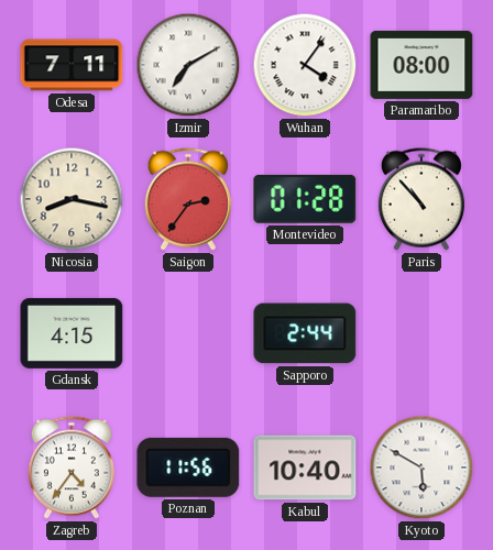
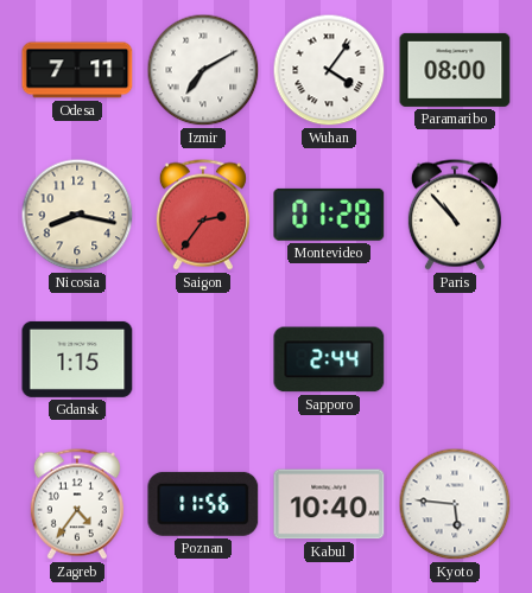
Gdansk: 4:15 -> 1:15
Kyoto: 5:50 -> 5:46
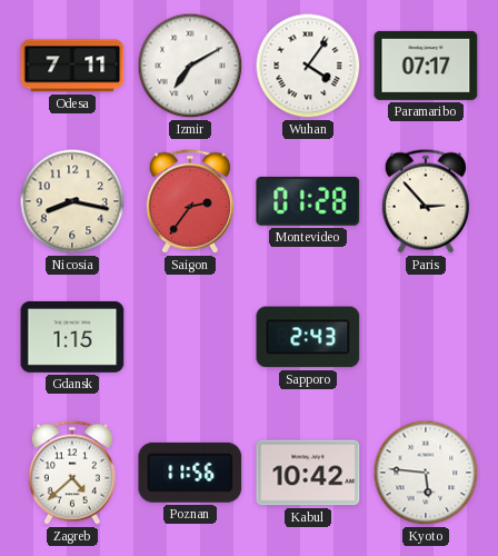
Paramaribo: 08:00 -> 07:17
Paris: 10:53 -> 2:53
Sapporo: 2:44 -> 2:43
Zagreb: 4:36 -> 4:38
Kabul: 10:40 -> 10:42
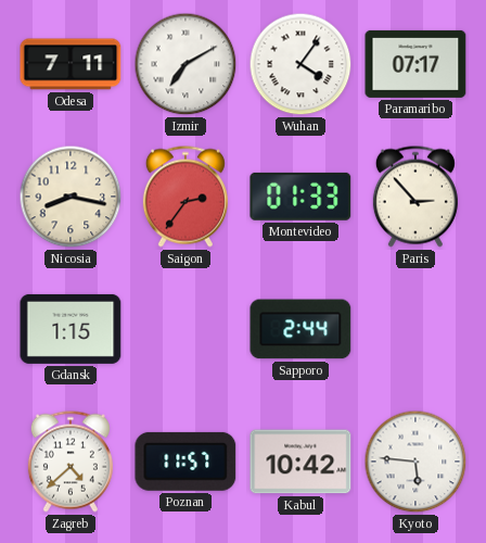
Montevideo: 01:28 -> 01:33
Sapporo: 2:43 -> 2:44
Poznan: 11:56 -> 11:57
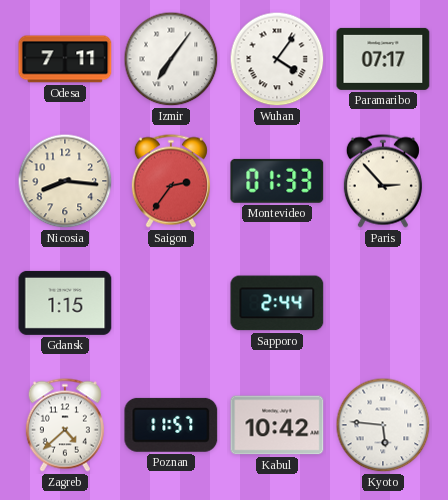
Izmir: 7:10 -> 7:06
Nicosia: 8:17 -> 8:16
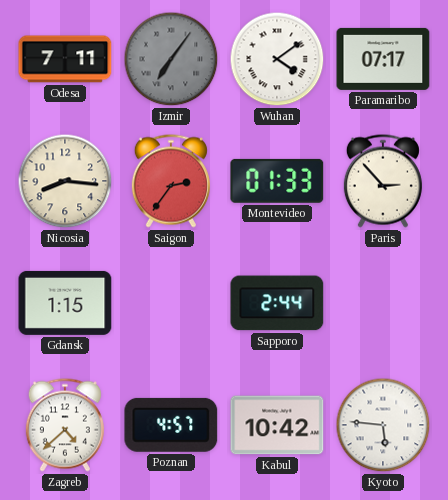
Izmir dial: white -> grey
Wuhan: 4:06 -> 4:09
Poznan: 11:57 -> 4:57
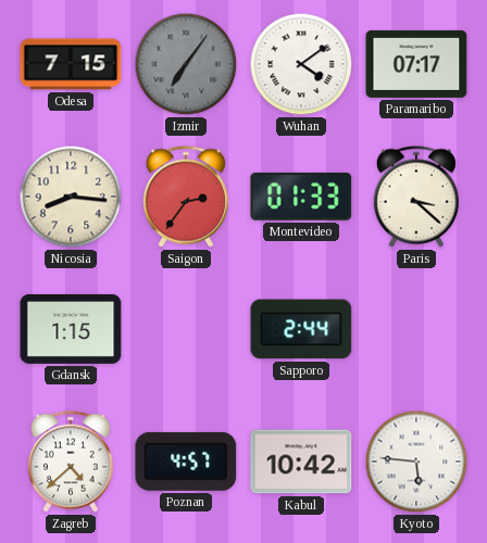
Odesa: 7:11 -> 7:15
Paris: 2:53 -> 3:22
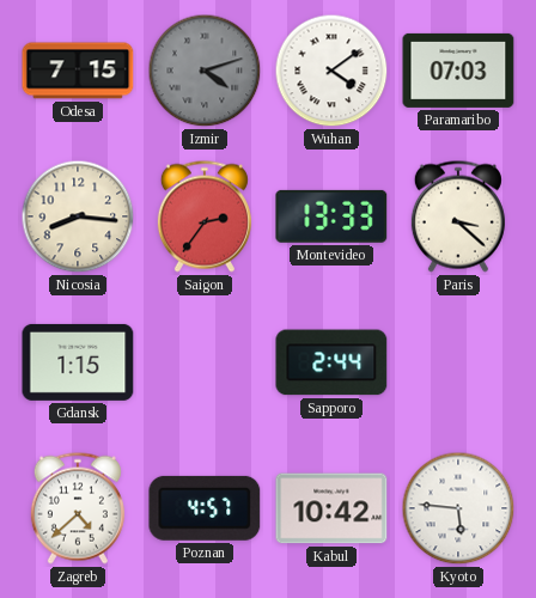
Izmir: 7:06 -> 4:12
Paramaribo: 07:17 -> 07:03
Montevideo: 01:33 -> 13:33
